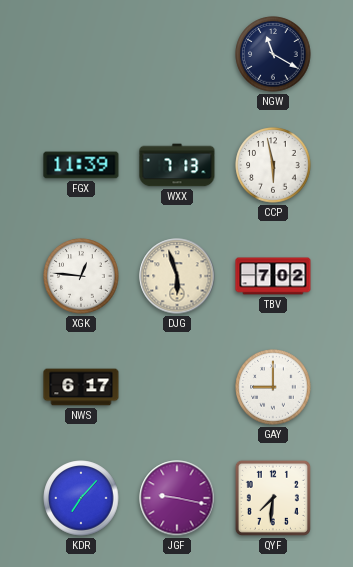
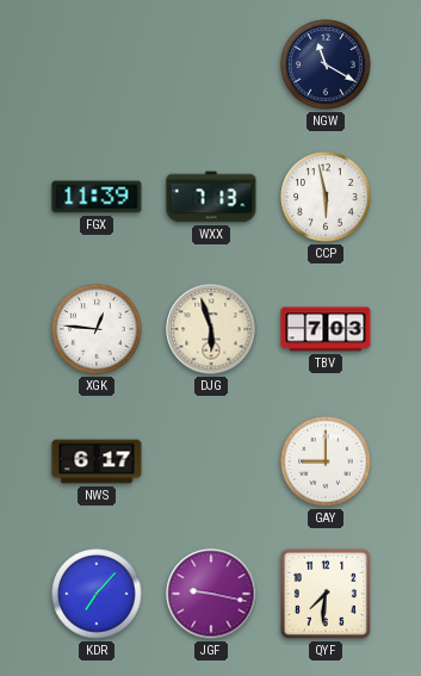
TBV: 7:02 -> 7:03
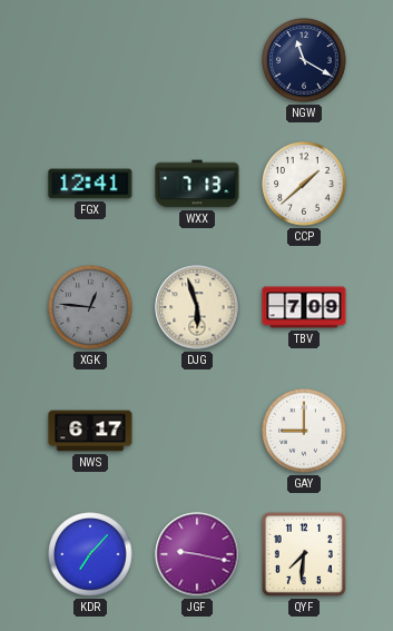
FGX: 11:39 -> 12:41
CCP: 5:58 -> 1:38
XGK dial: white -> grey
TBV: 7:03 -> 7:09
